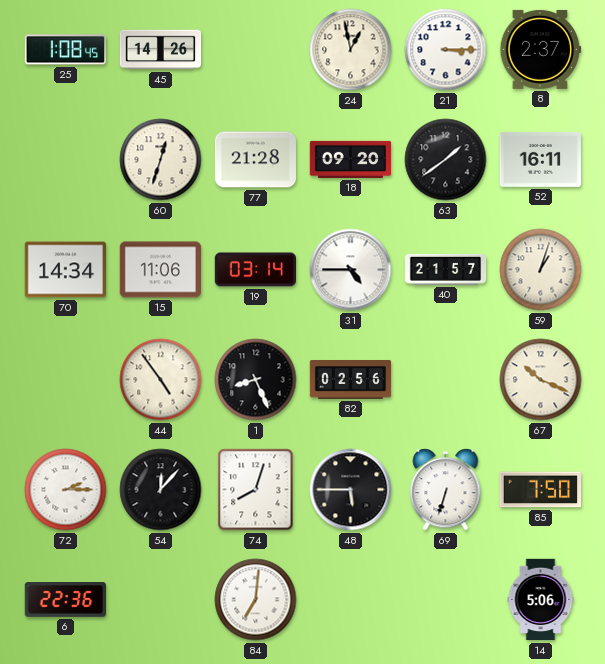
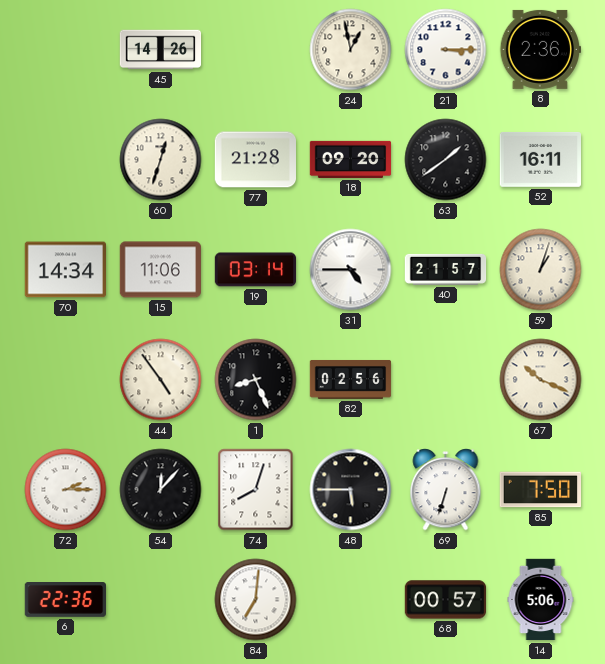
25: 1:08 -> none
8: 2:37 -> 2:36
68: none -> 00:57
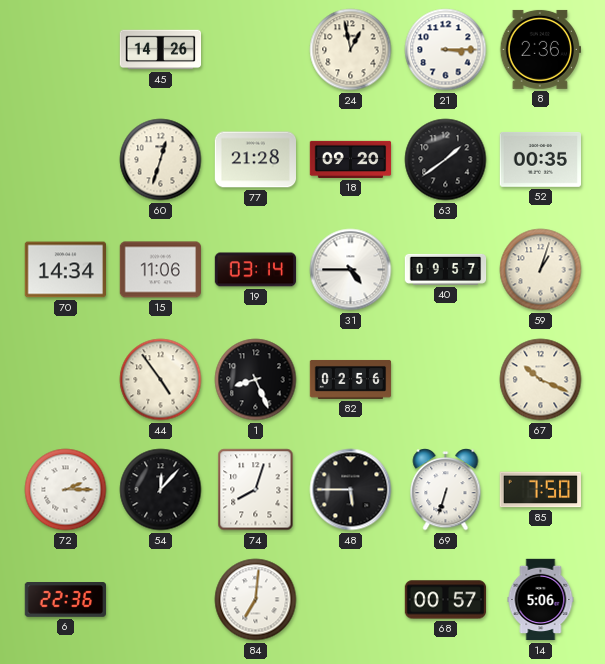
52: 16:11 -> 00:35
40: 21:57 -> 09:57
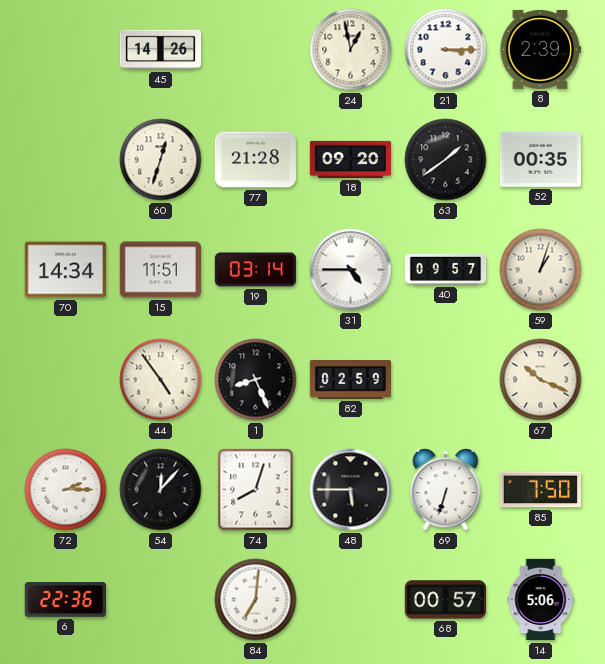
8: 2:36 -> 2:39
15: 11:06 -> 11:51
82: 02:56 -> 02:59
